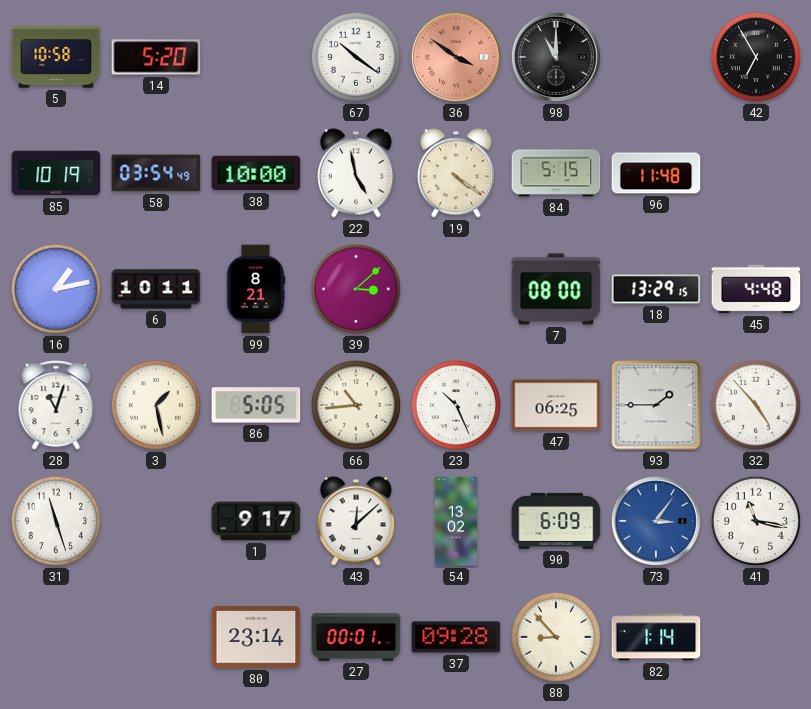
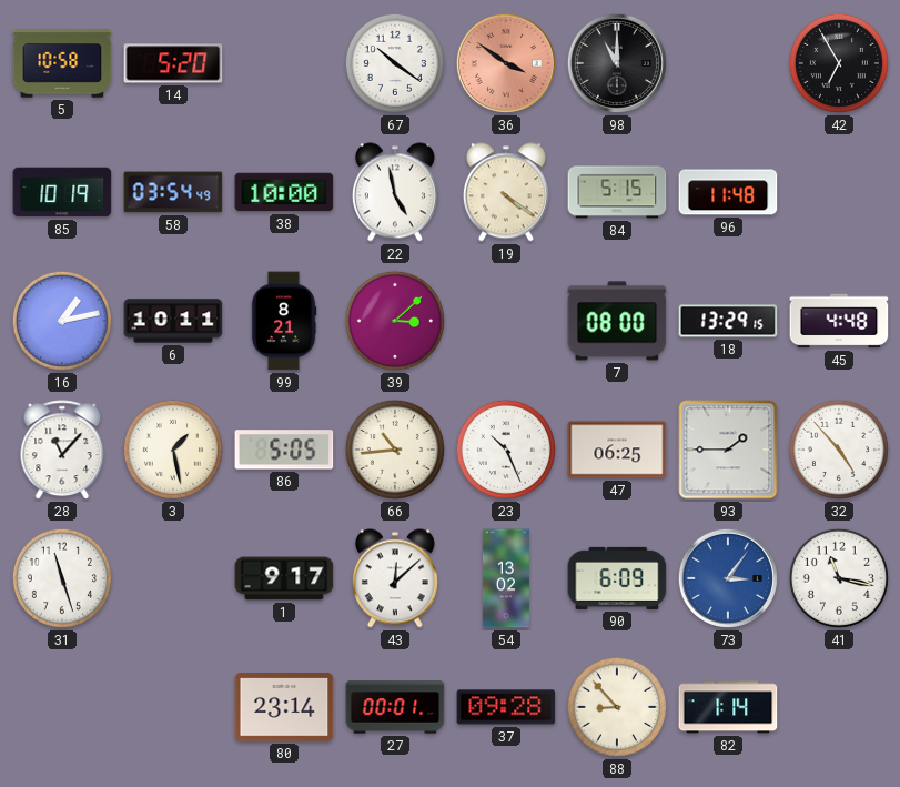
28: 11:03 -> 11:07
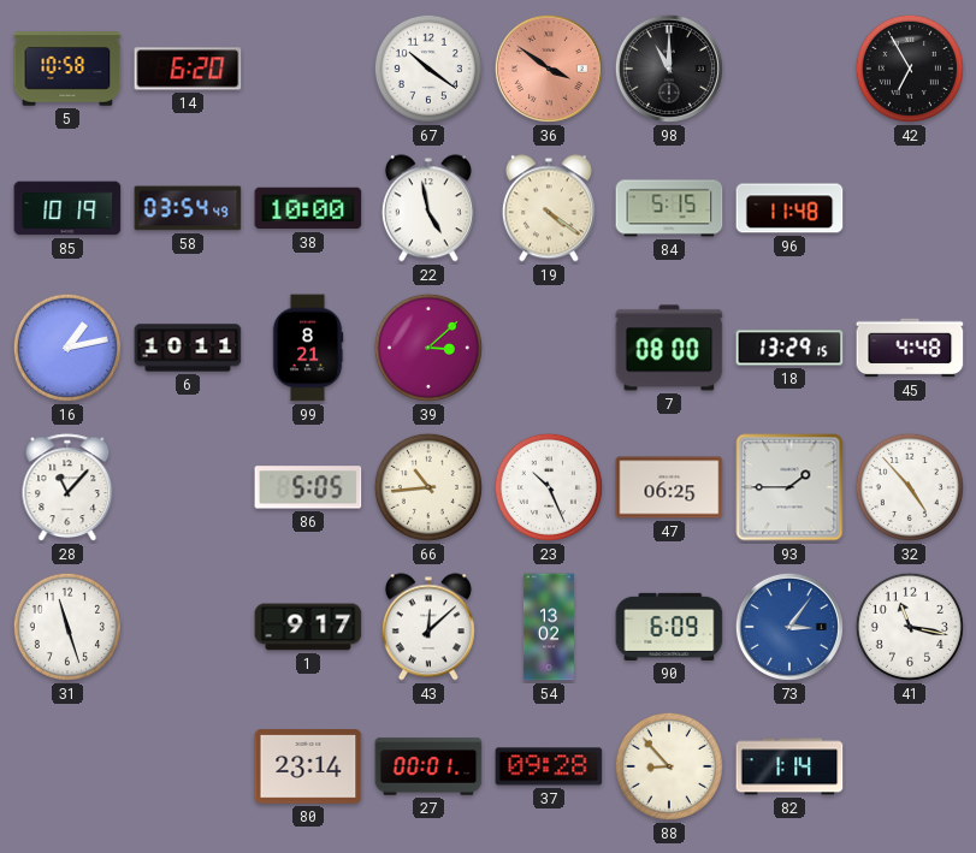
14: 5:20 -> 6:20
3: 1:28 -> none
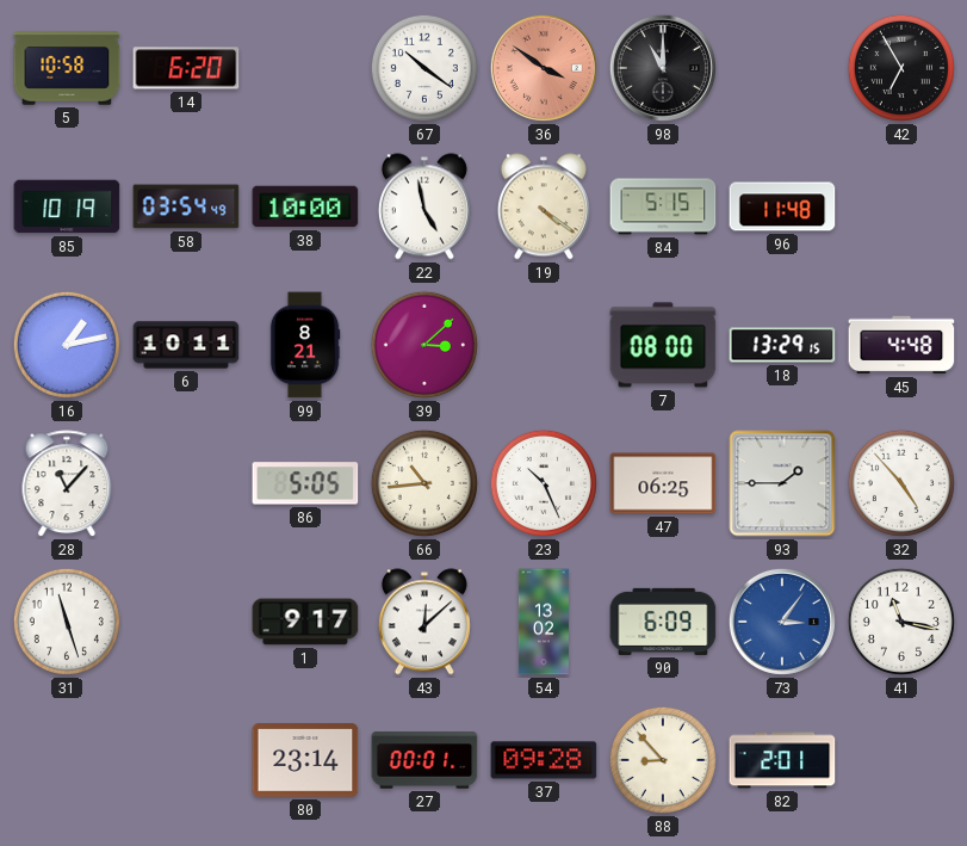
82: 1:14 -> 2:01
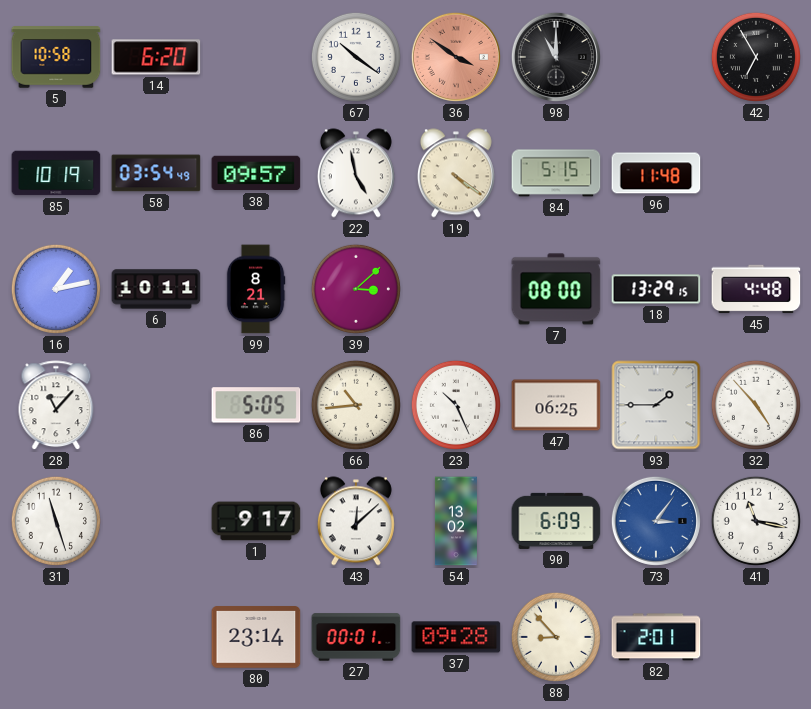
38: 10:00 -> 09:57
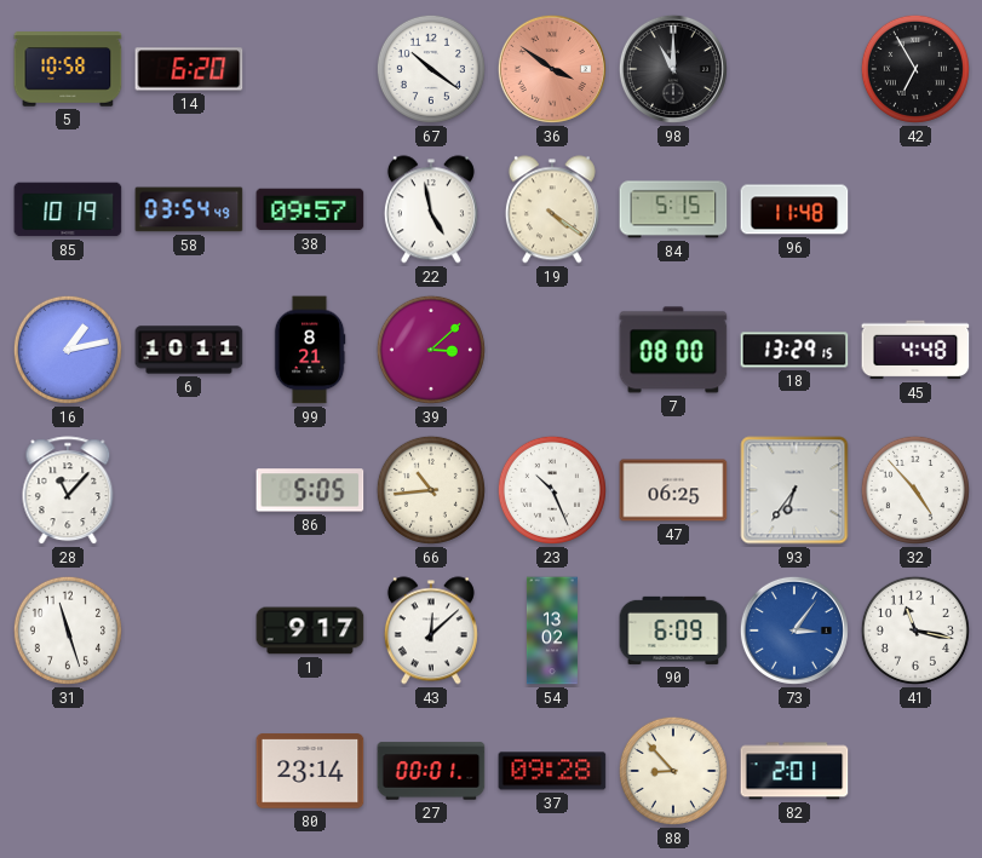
93: 1:45 -> 6:36
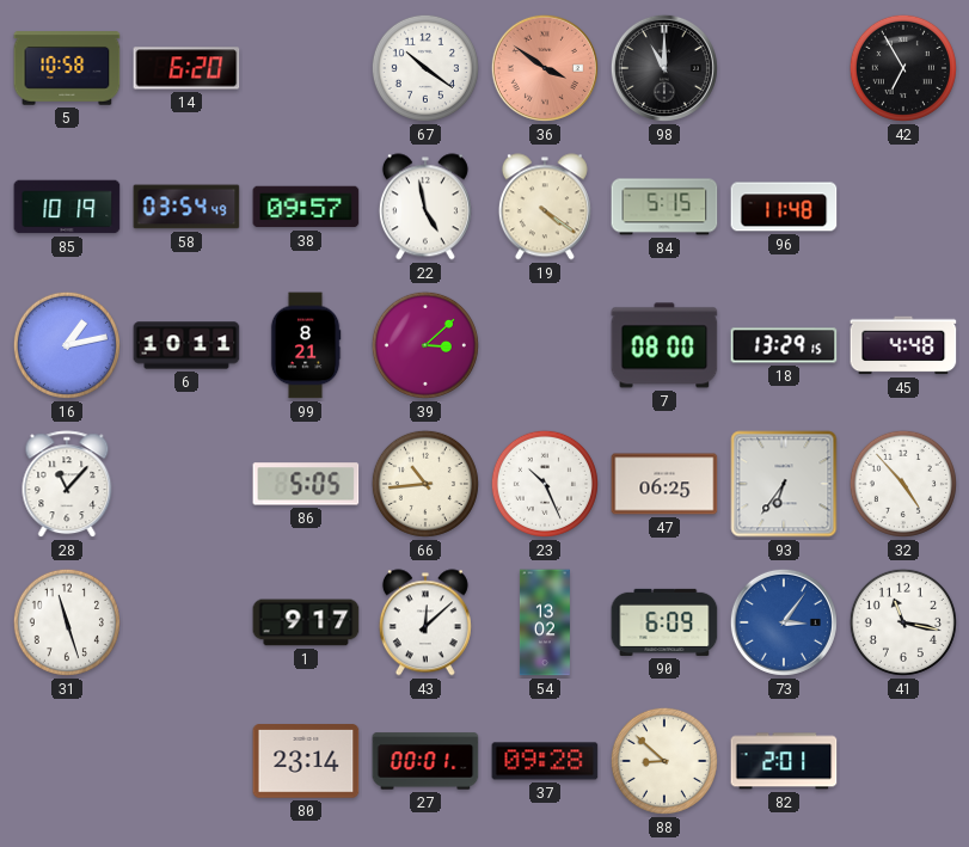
88: 8:53 -> 8:52
